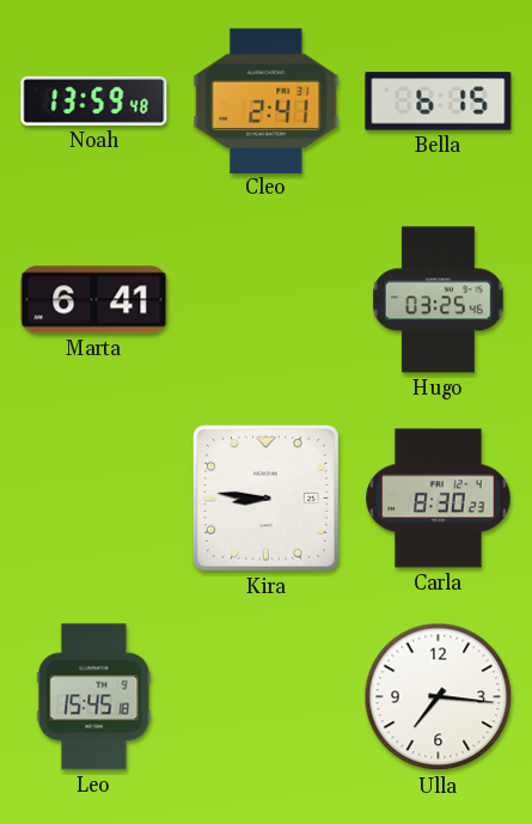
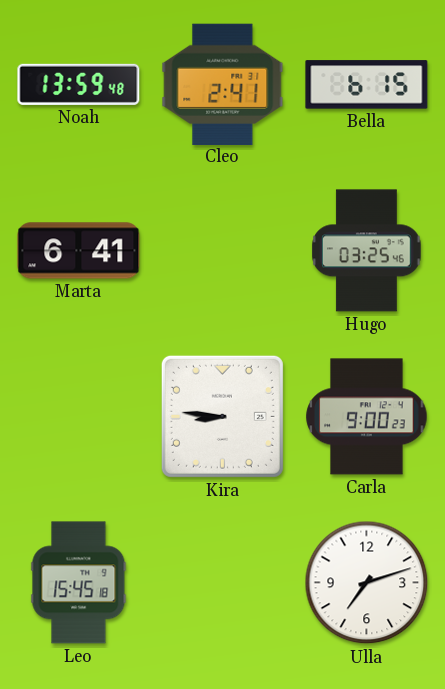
Carla: 8:30 -> 9:00
Ulla: 7:16 -> 7:12
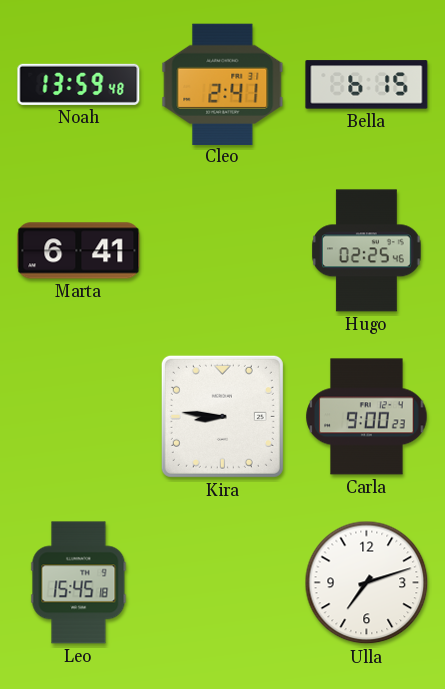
Hugo: 03:25 -> 02:25
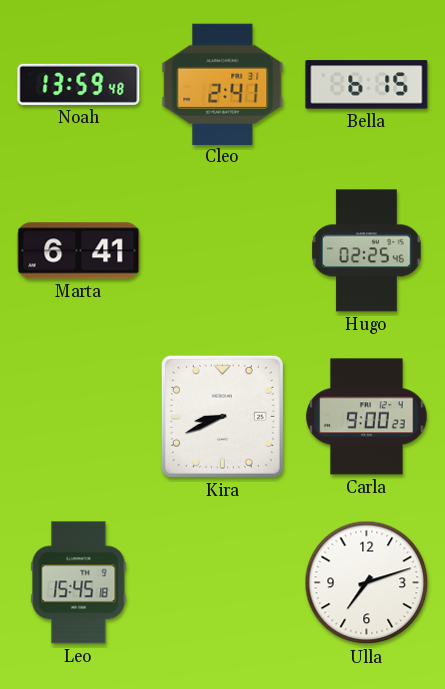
Kira: 8:46 -> 8:41
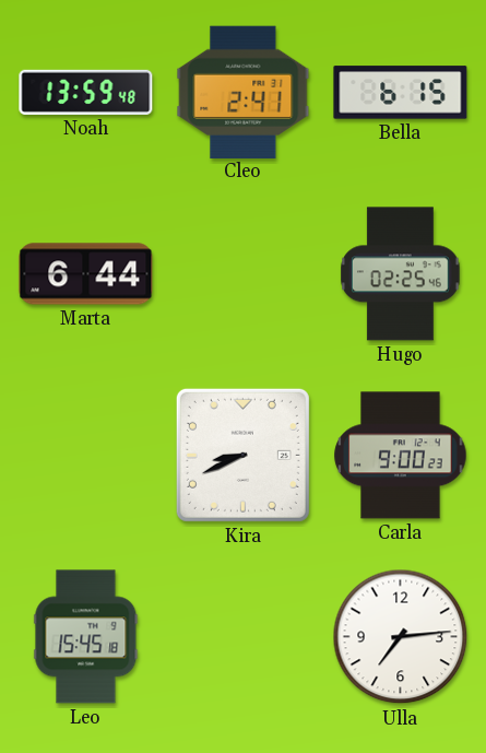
Marta: 6:41 -> 6:44
Ulla: 7:12 -> 7:14
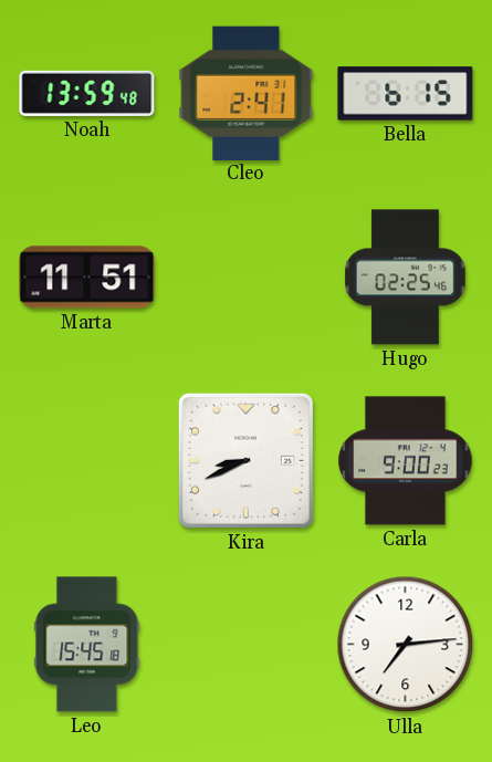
Marta: 6:44 -> 11:51
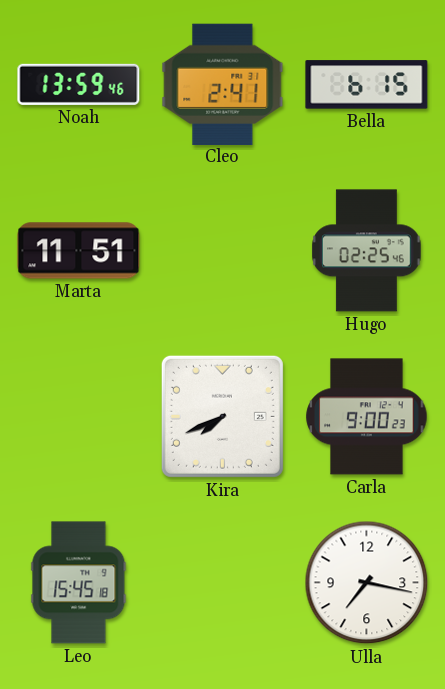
Noah: 13:59:48 -> 13:59:46
Kira: 8:41 -> 7:41
Ulla: 7:14 -> 7:17
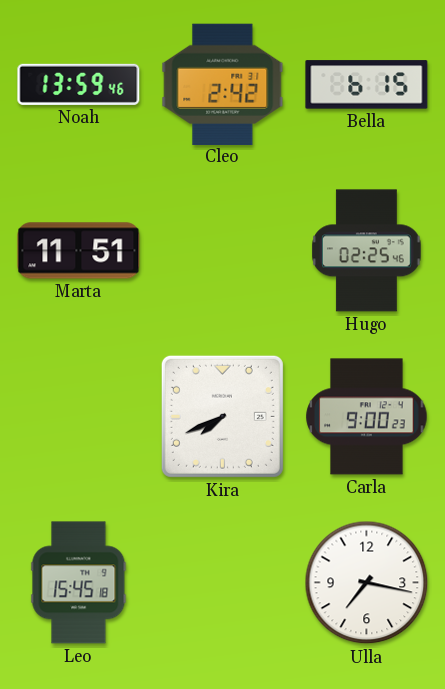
Cleo: 2:41 -> 2:42
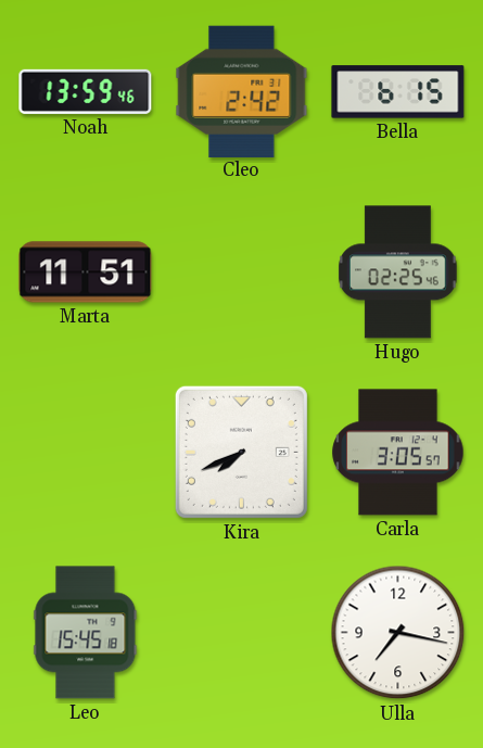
Carla: 9:00 -> 3:05
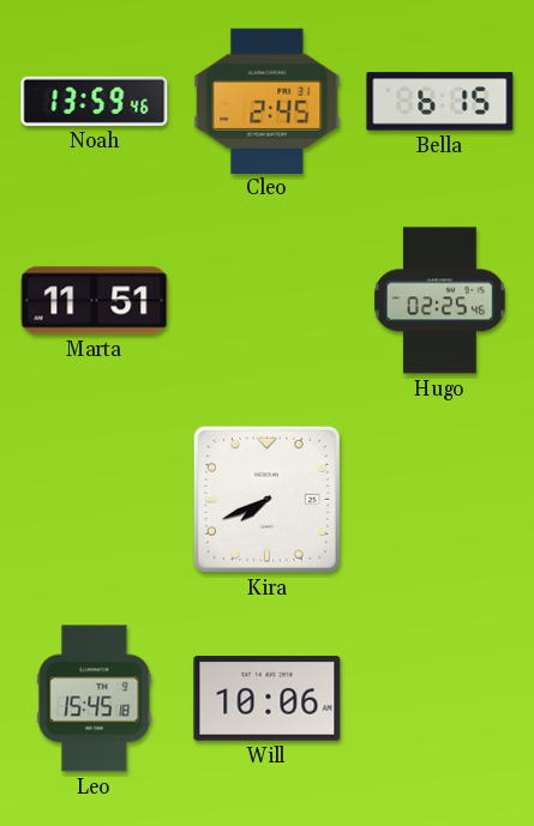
Cleo: 2:42 -> 2:45
Carla: 3:05 -> none
Will: none -> 10:06
Ulla: 7:17 -> none
